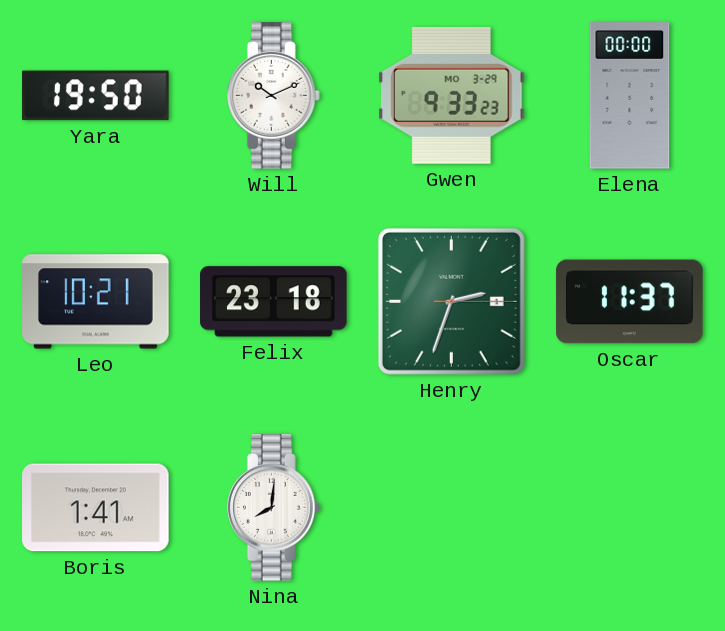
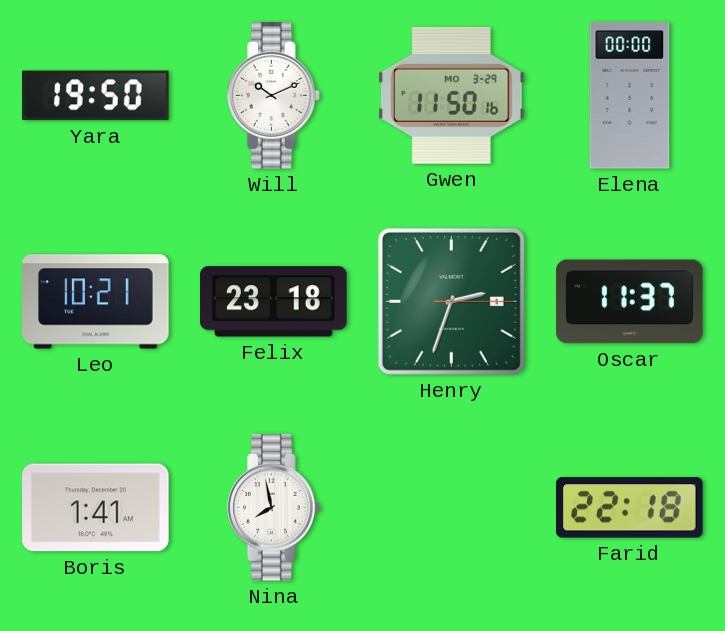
Gwen: 9:33 -> 11:50
Nina: 8:01 -> 7:58
Farid: none -> 22:18
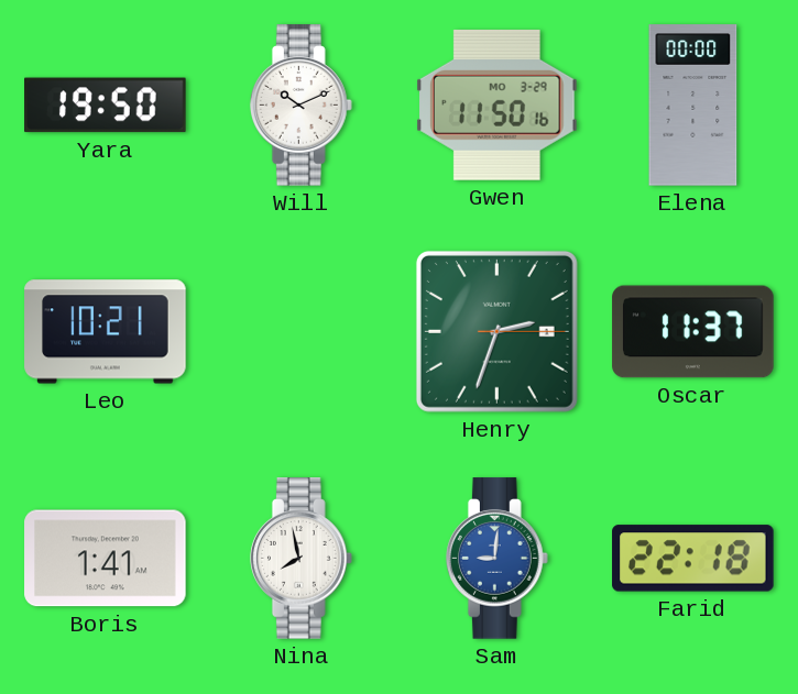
Felix: 23:18 -> none
Sam: none -> 9:01
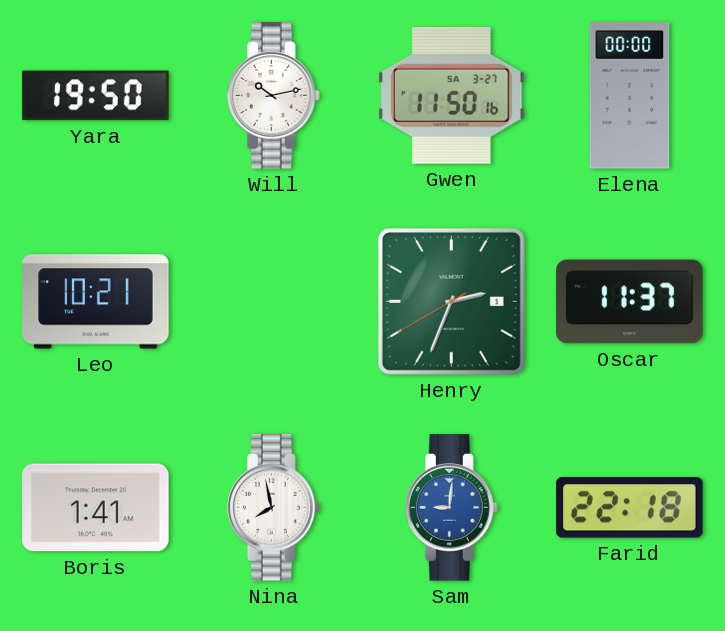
Will: 10:11 -> 10:13
Gwen date: MO 3-29 -> SA 3-27
Henry: 2:33:15 -> 2:33:40
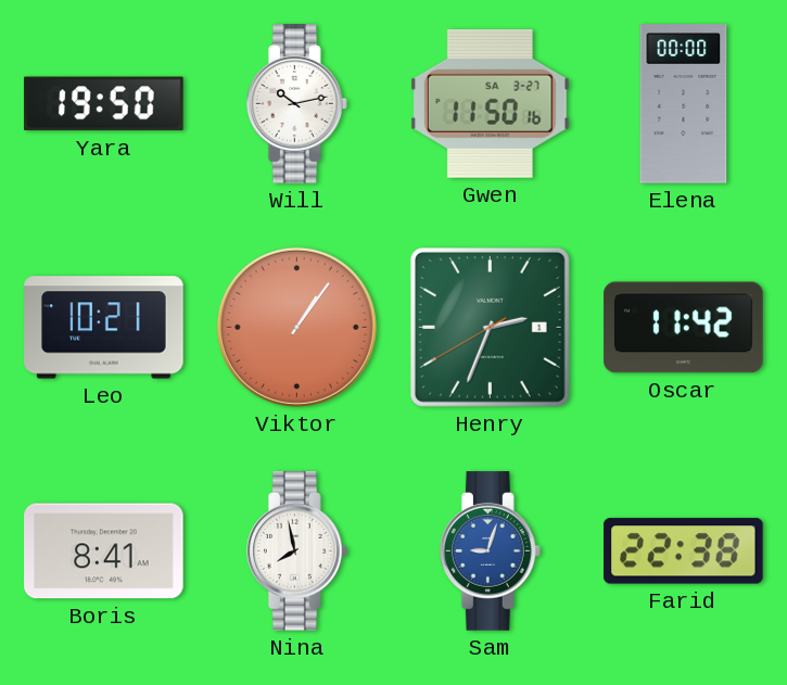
Viktor: none -> 1:06
Oscar: 11:37 -> 11:42
Boris: 1:41 -> 8:41
Sam: 9:01 -> 9:03
Farid: 22:18 -> 22:38
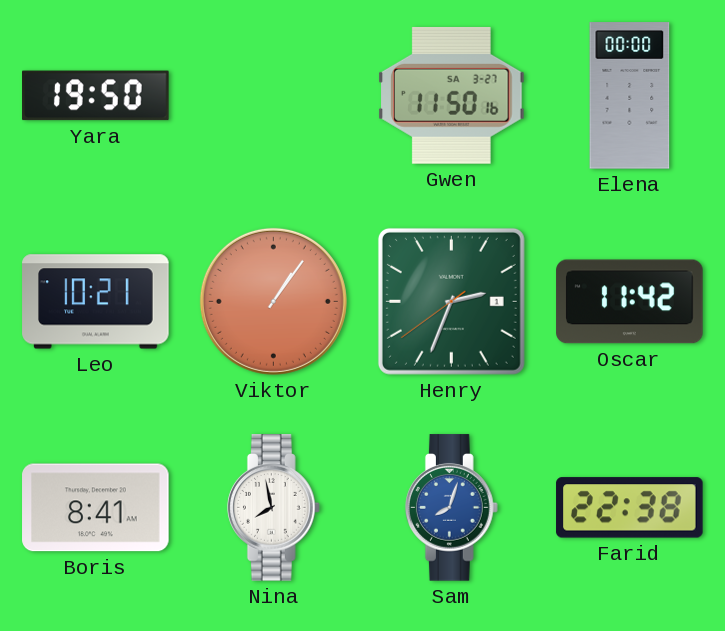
Will: 10:13 -> none
Henry: 2:33:40 -> 2:33:39
Sam: 9:03 -> 8:03
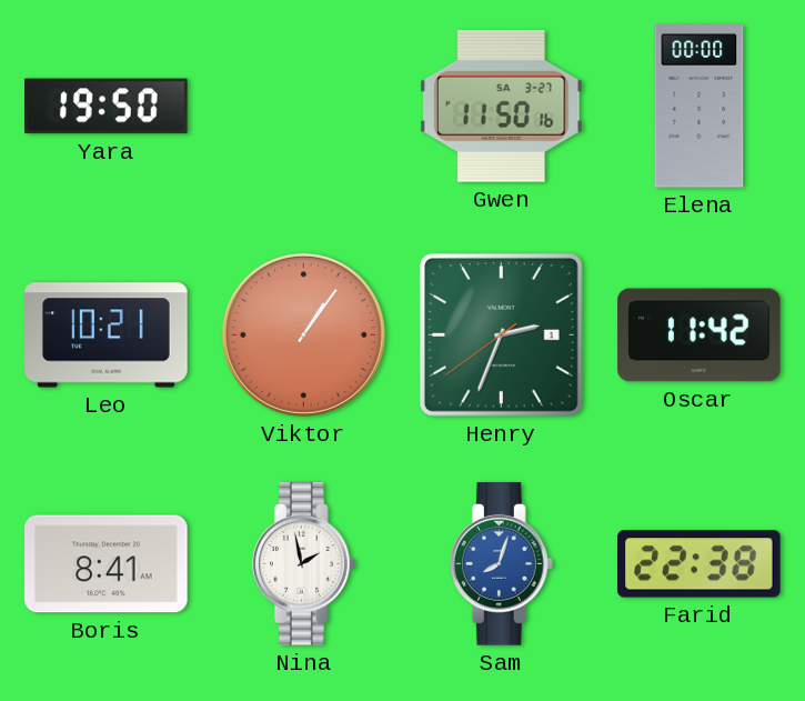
Nina: 7:58 -> 1:58
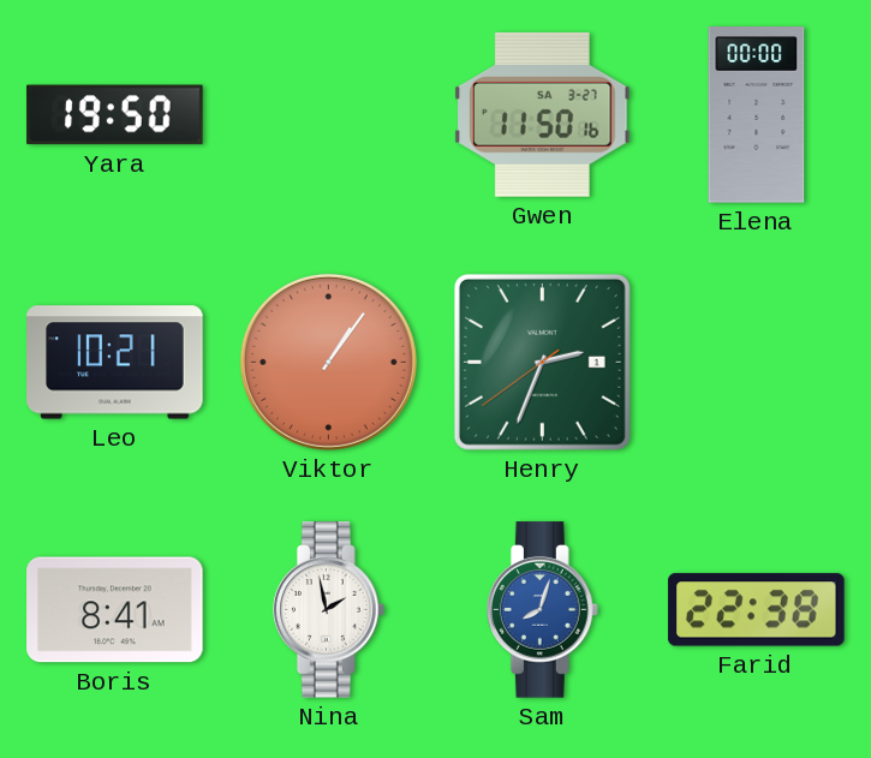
Oscar: 11:42 -> none
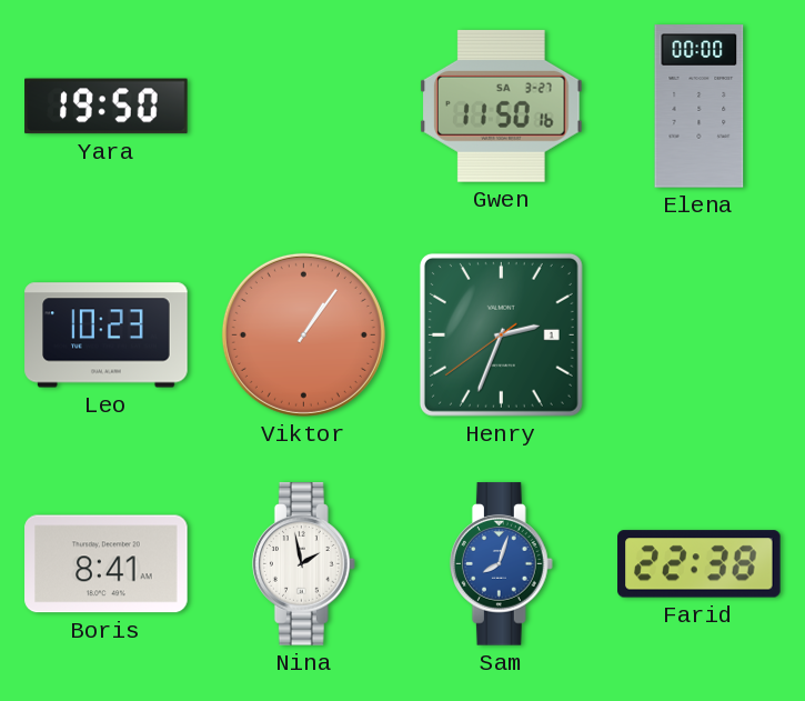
Leo: 10:21 -> 10:23
